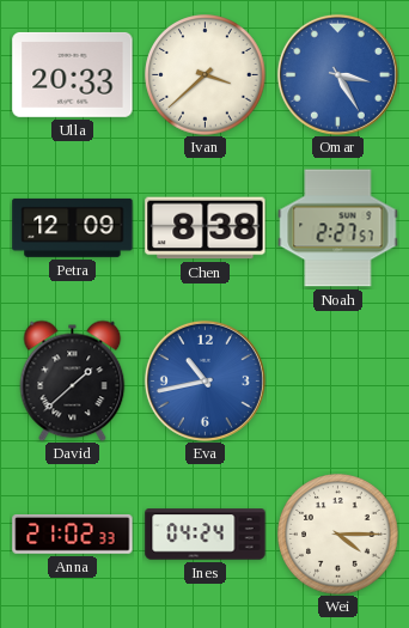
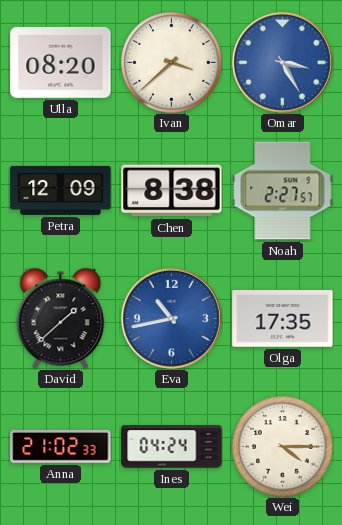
Ulla: 20:33 -> 08:20
Olga: none -> 17:35
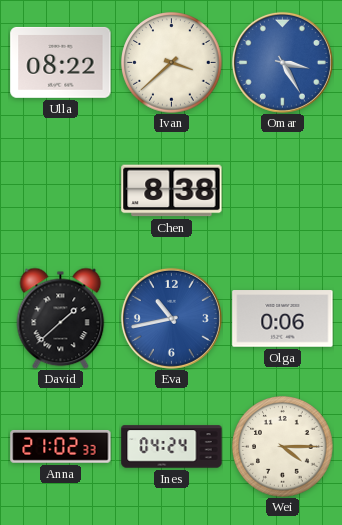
Ulla: 08:20 -> 08:22
Petra: 12:09 -> none
Noah: 2:27 -> none
Olga: 17:35 -> 0:06
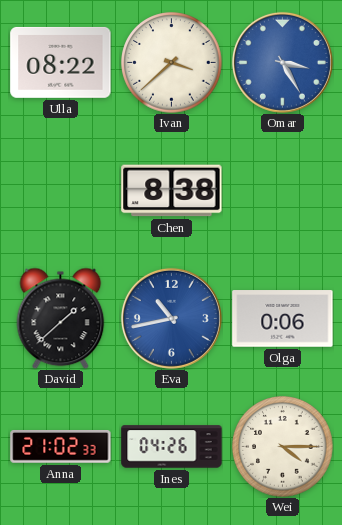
Ines: 04:24 -> 04:26
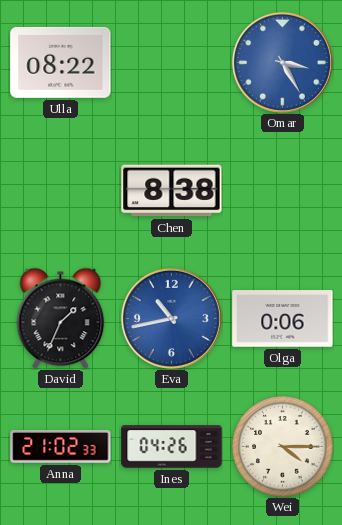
Ivan: 3:38 -> none
David: 1:38 -> 1:34
